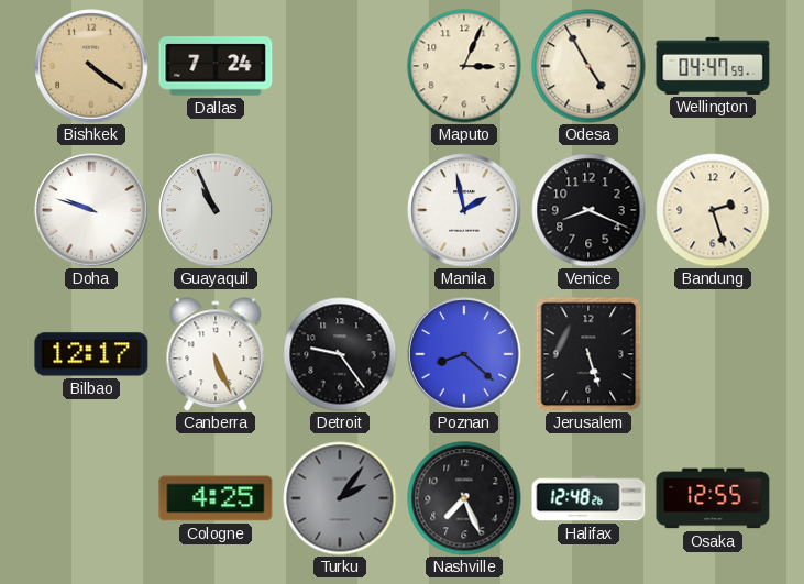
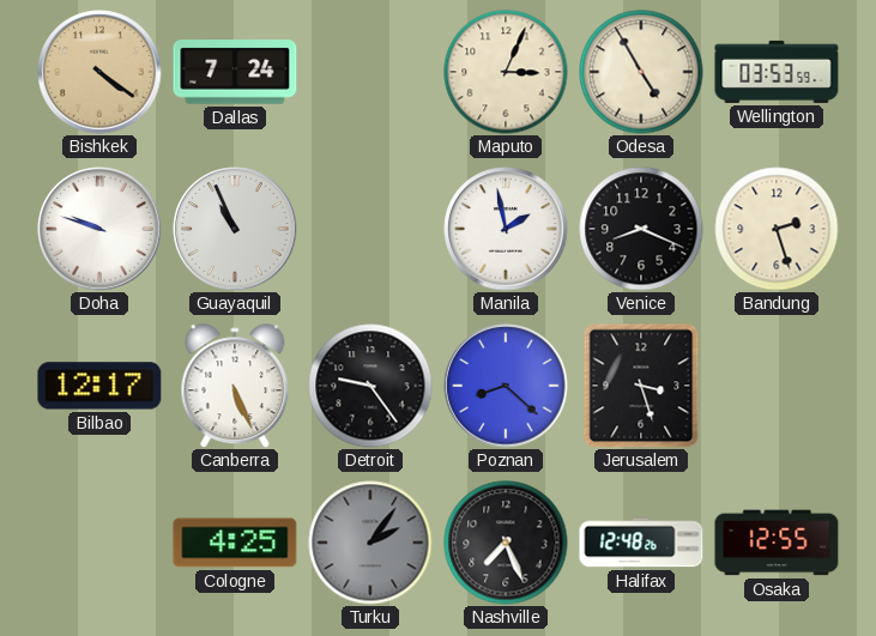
Wellington: 04:47 -> 03:53
Jerusalem: 5:27 -> 3:27
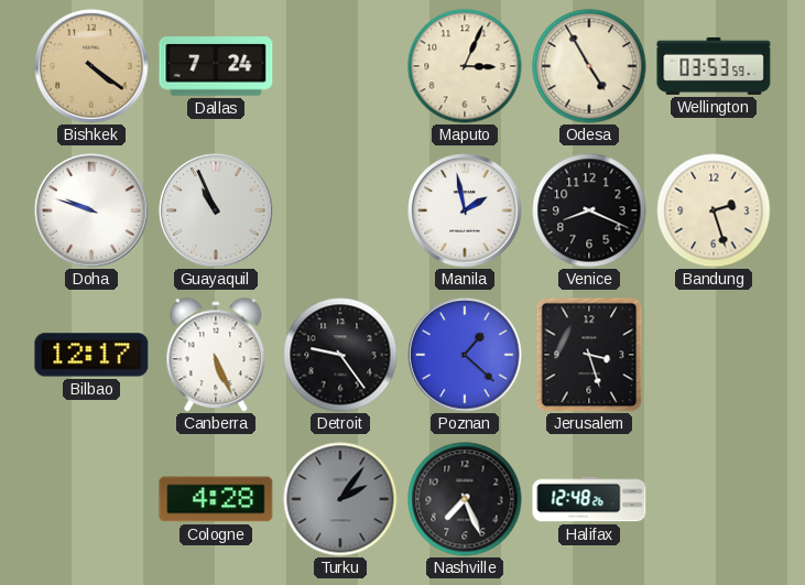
Poznan: 8:22 -> 1:22
Cologne: 4:25 -> 4:28
Osaka: 12:55 -> none
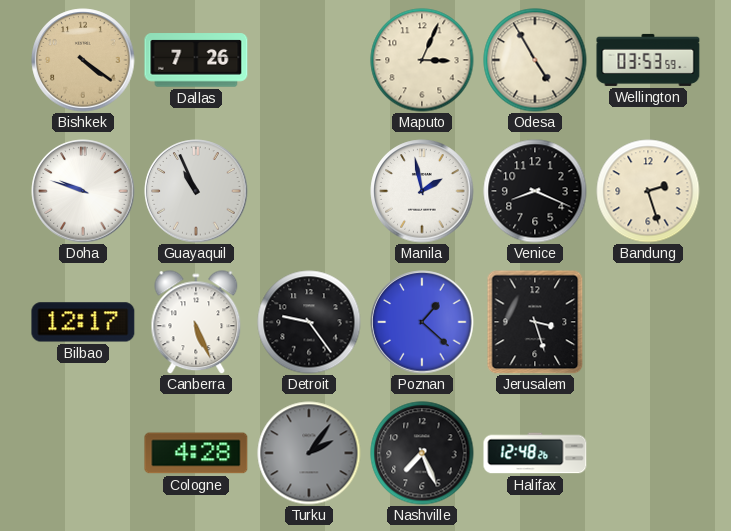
Dallas: 7:24 -> 7:26
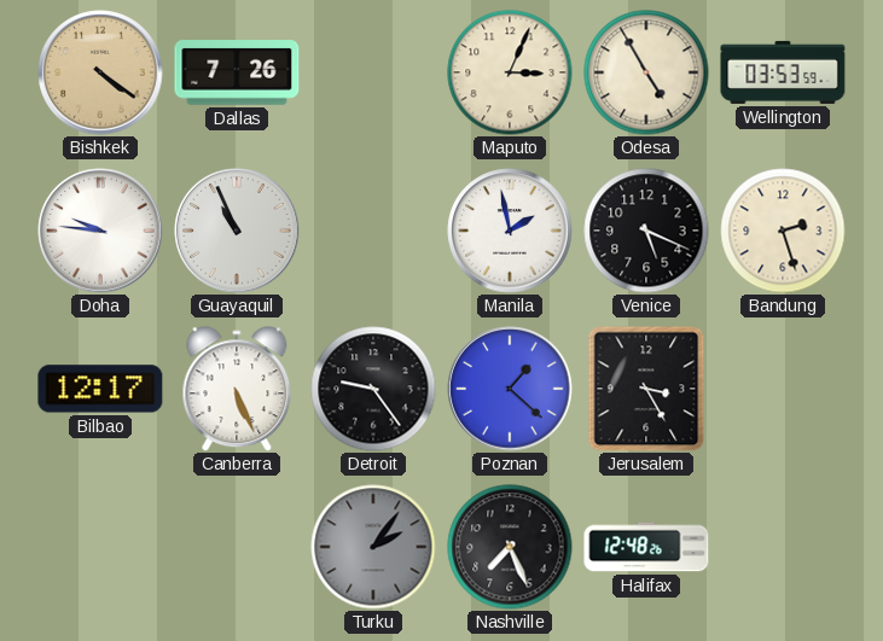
Doha: 9:48 -> 9:46
Venice: 8:19 -> 5:19
Jerusalem: 3:27 -> 3:25
Cologne: 4:28 -> none
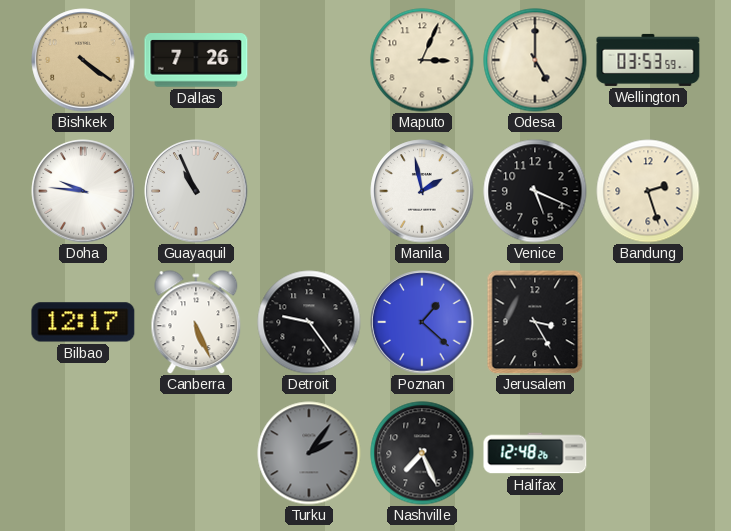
Odesa: 4:55 -> 5:00
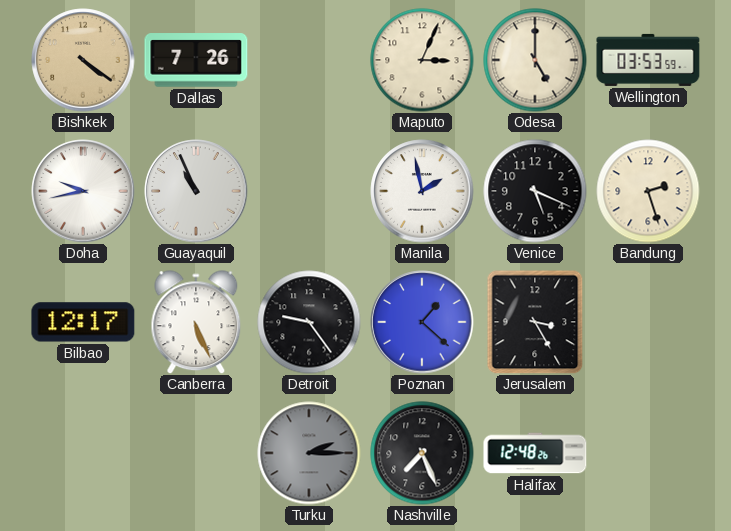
Doha: 9:46 -> 9:43
Turku: 2:06 -> 2:15
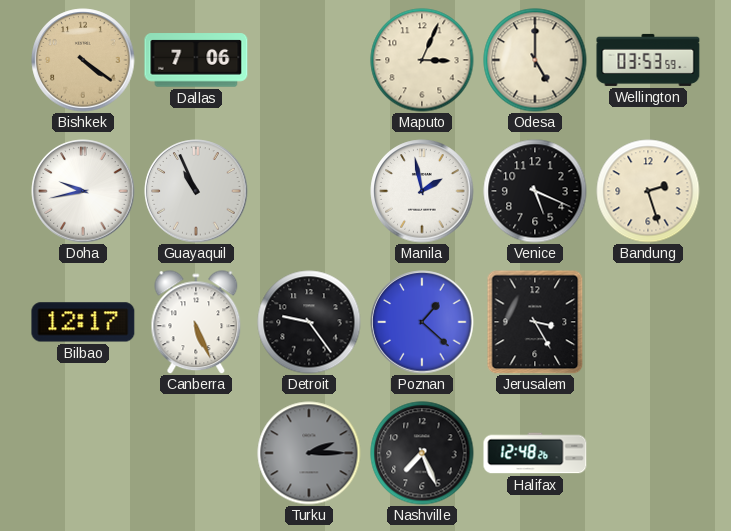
Dallas: 7:26 -> 7:06
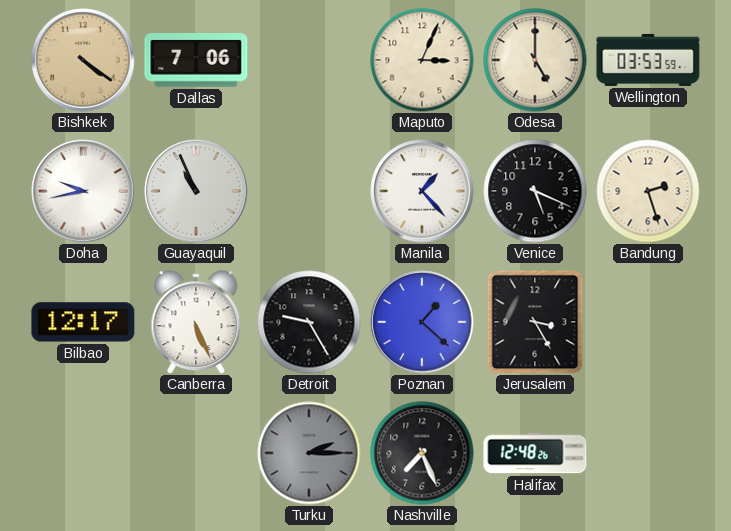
Manila: 1:58 -> 1:23
Detroit: 9:24 -> 9:25
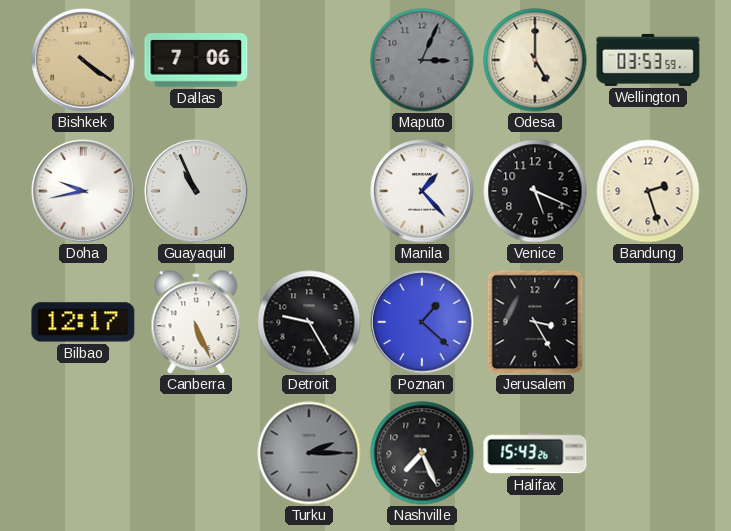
Maputo dial: cream -> grey
Halifax: 12:48 -> 15:43
